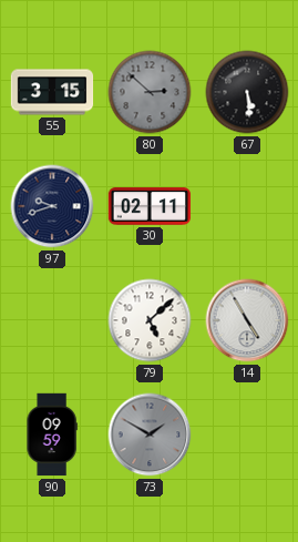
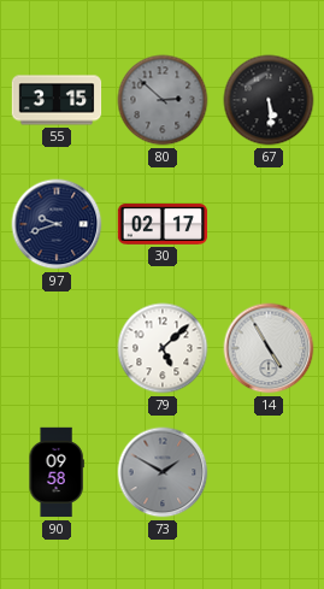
30: 02:11 -> 02:17
90: 09:59 -> 09:58
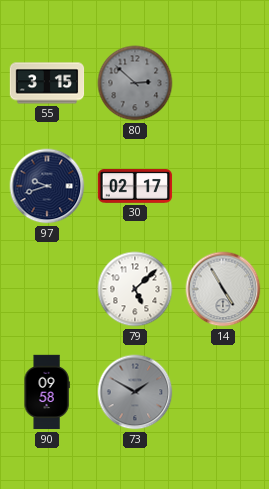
67: 5:29 -> none
